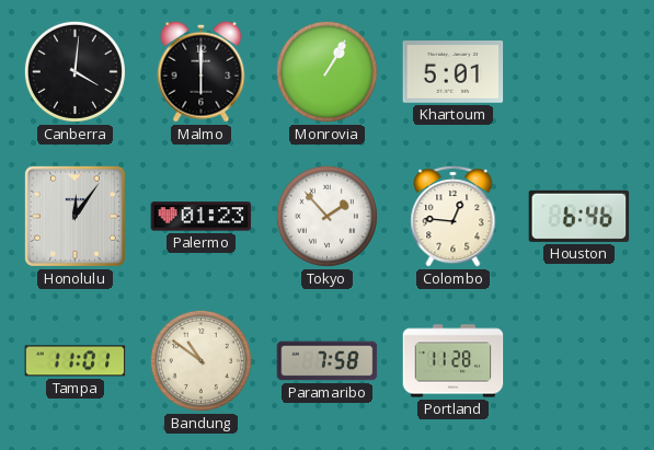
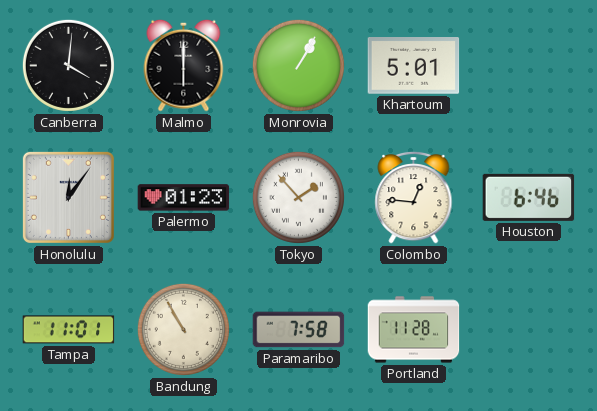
Bandung: 10:51 -> 10:55
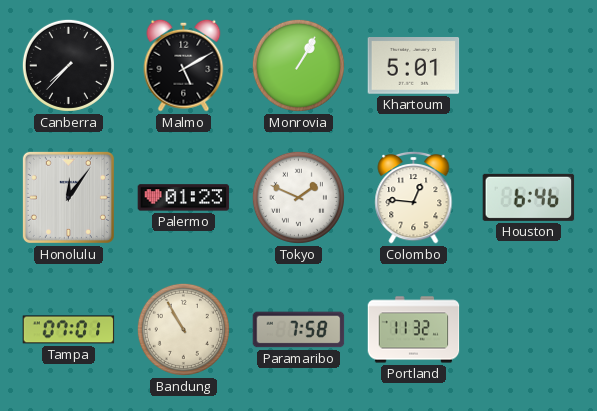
Canberra: 4:01 -> 7:37
Malmo: 6:00 -> 5:10
Tokyo: 1:53 -> 1:49
Tampa: 11:01 -> 07:01
Portland: 11:28 -> 11:32
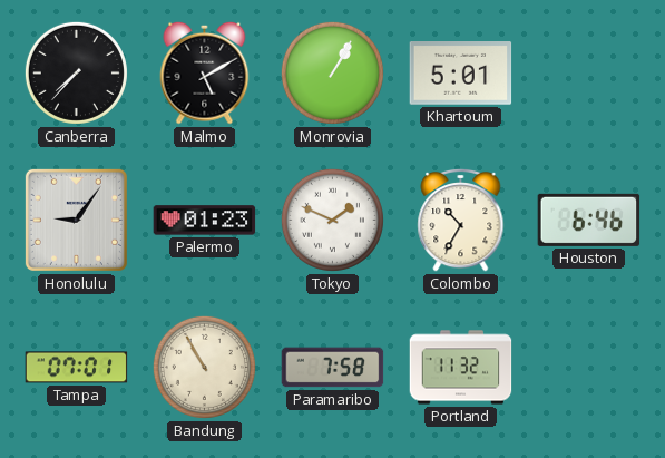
Honolulu: 12:06 -> 9:06
Colombo: 12:46 -> 10:35
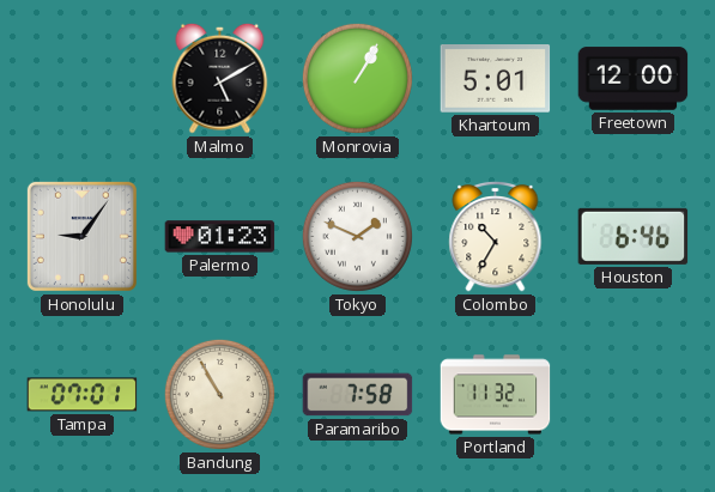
Canberra: 7:37 -> none
Freetown: none -> 12:00
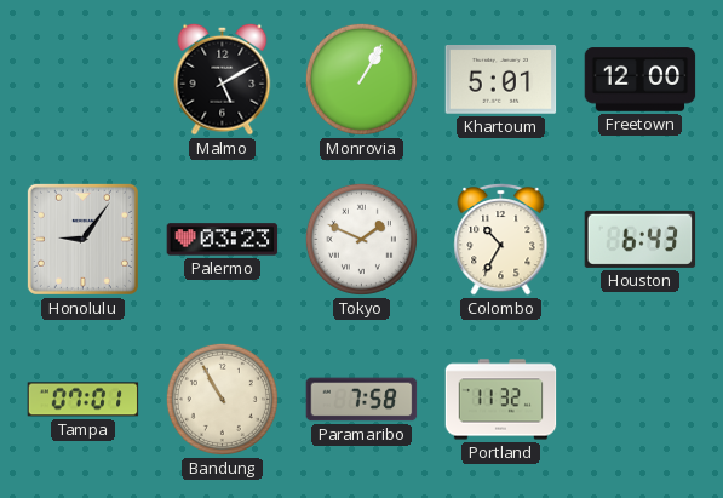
Palermo: 01:23 -> 03:23
Houston: 6:46 -> 6:43
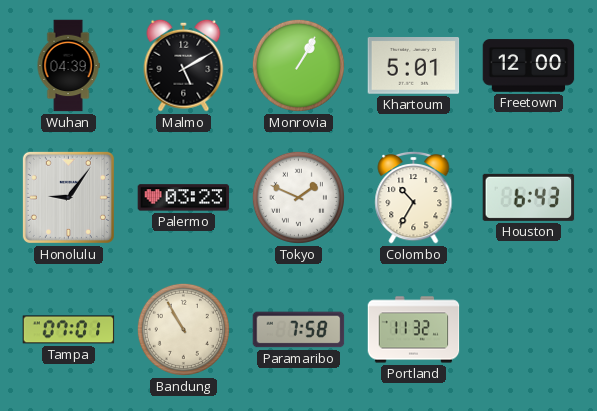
Wuhan: none -> 04:39
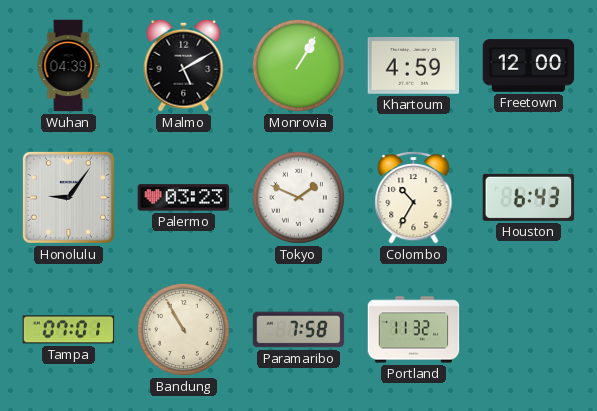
Khartoum: 5:01 -> 4:59
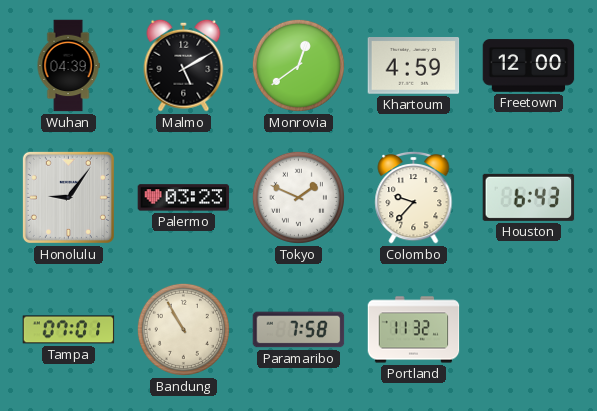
Monrovia: 1:05 -> 12:39
Colombo: 10:35 -> 9:37
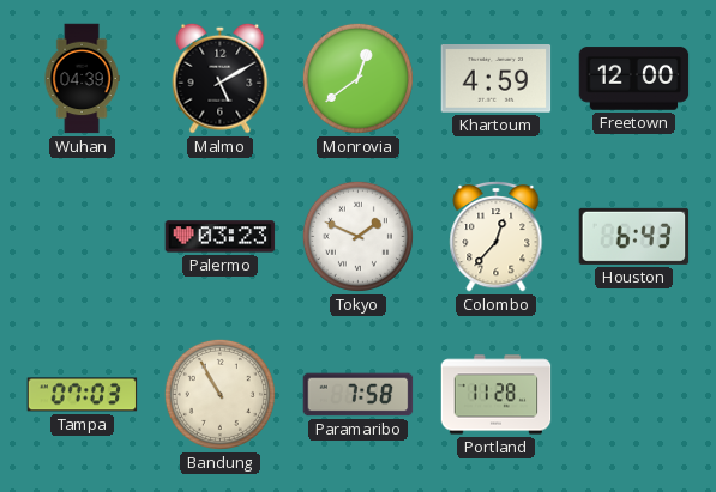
Honolulu: 9:06 -> none
Colombo: 9:37 -> 12:37
Tampa: 07:01 -> 07:03
Portland: 11:32 -> 11:28
